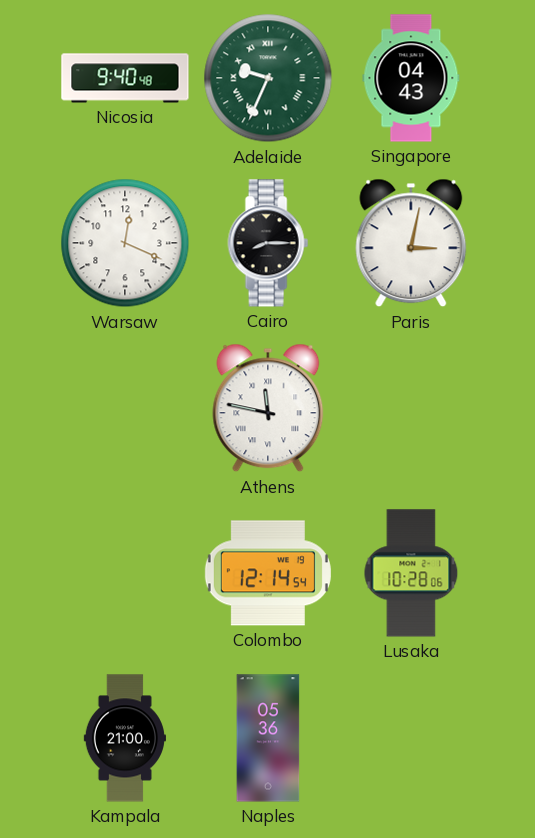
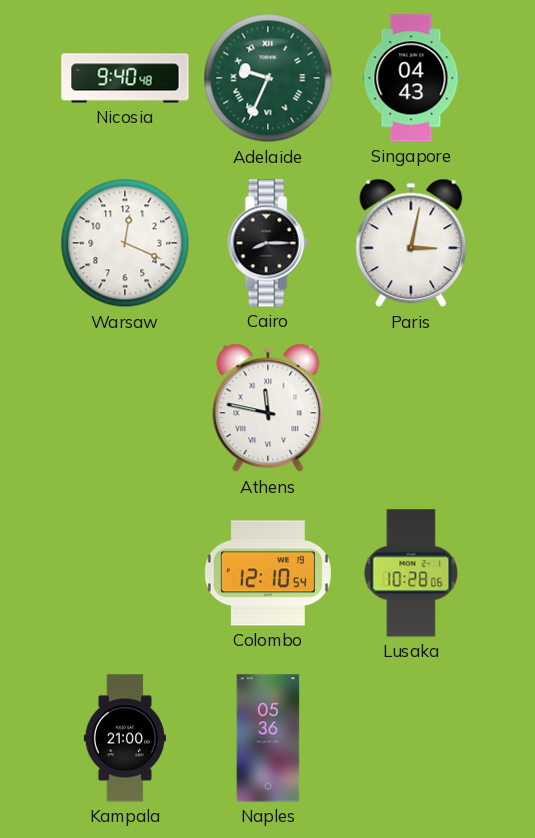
Colombo: 12:14 -> 12:10
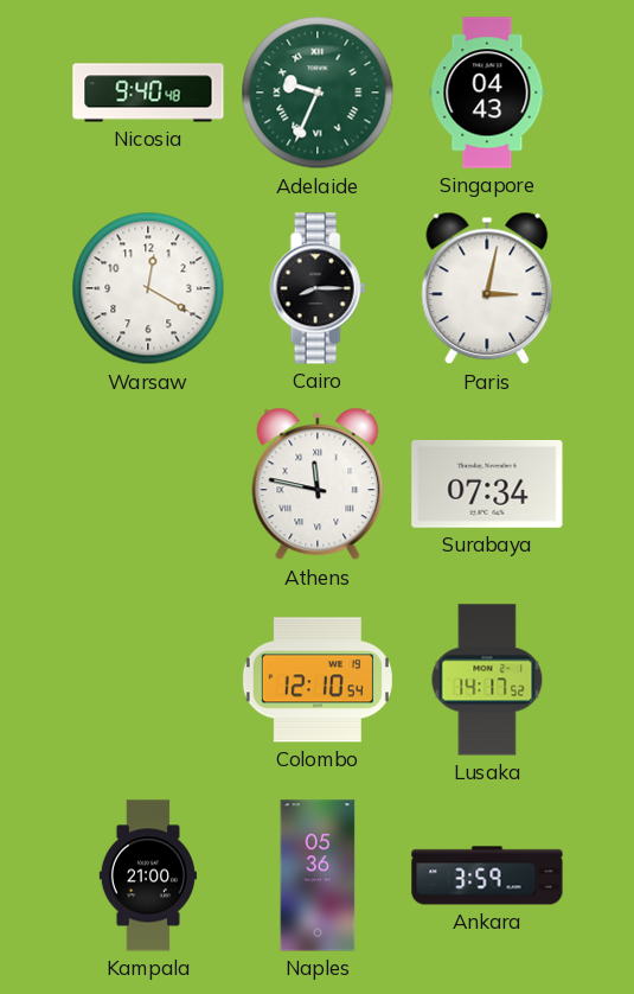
Warsaw: 12:19 -> 12:20
Surabaya: none -> 07:34
Lusaka: 10:28 -> 14:17
Ankara: none -> 3:59
